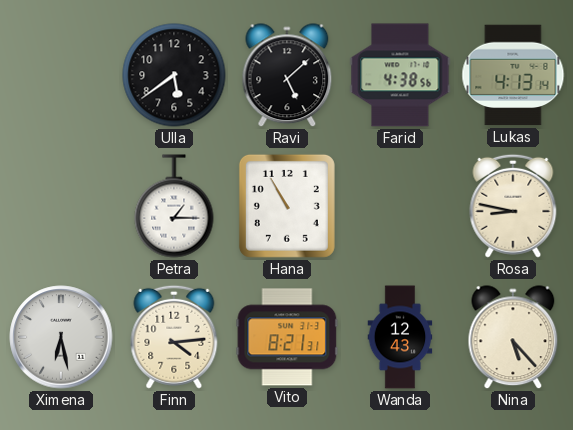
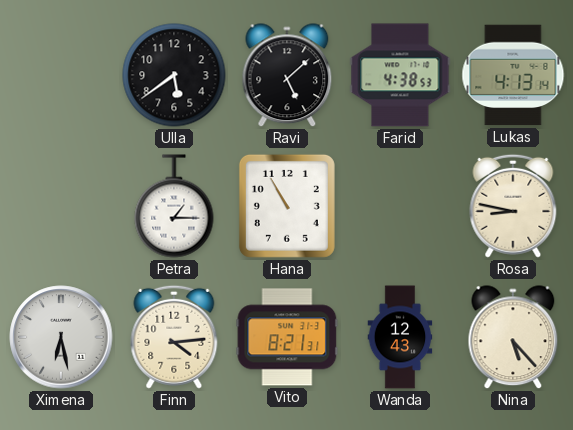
Farid: 4:38:56 -> 4:38:53
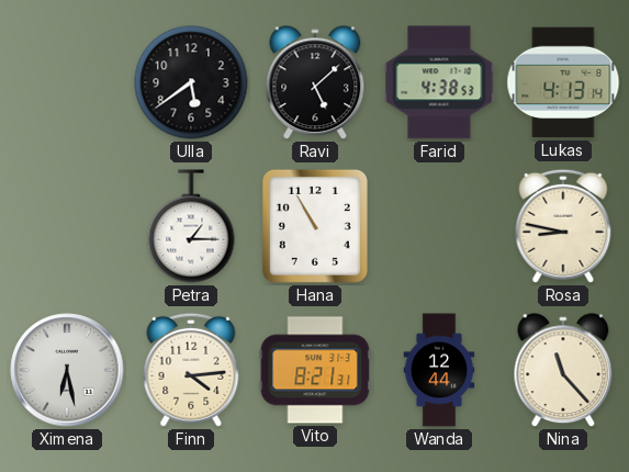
Wanda: 12:43 -> 12:44
Nina: 5:23 -> 11:23
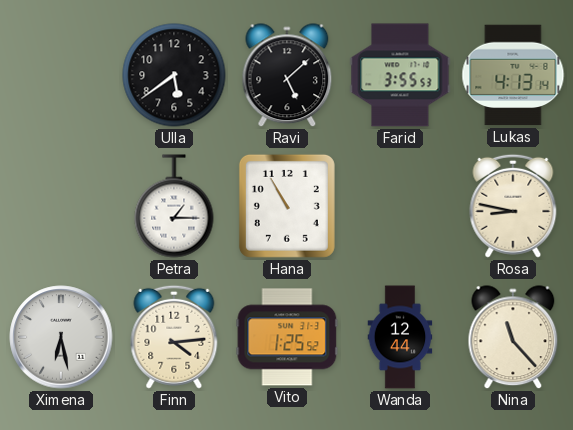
Farid: 4:38 -> 3:55
Vito: 8:21 -> 1:25
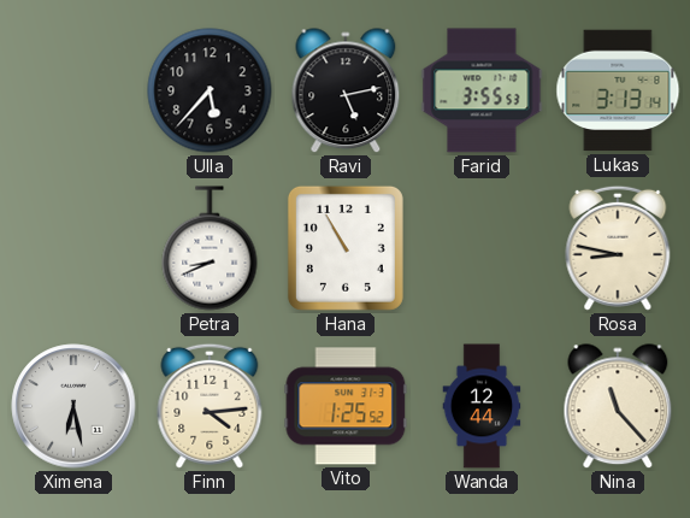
Ulla: 5:39 -> 5:37
Ravi: 5:08 -> 5:13
Lukas: 4:13 -> 3:13
Petra: 1:15 -> 8:41
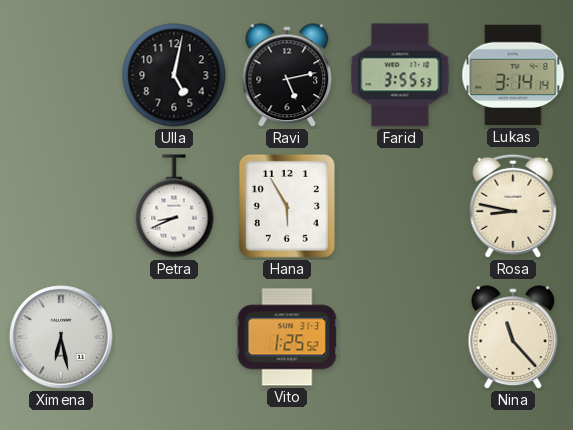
Ulla: 5:37 -> 5:02
Lukas: 3:13 -> 3:14
Hana: 10:55 -> 5:55
Finn: 4:14 -> none
Wanda: 12:44 -> none
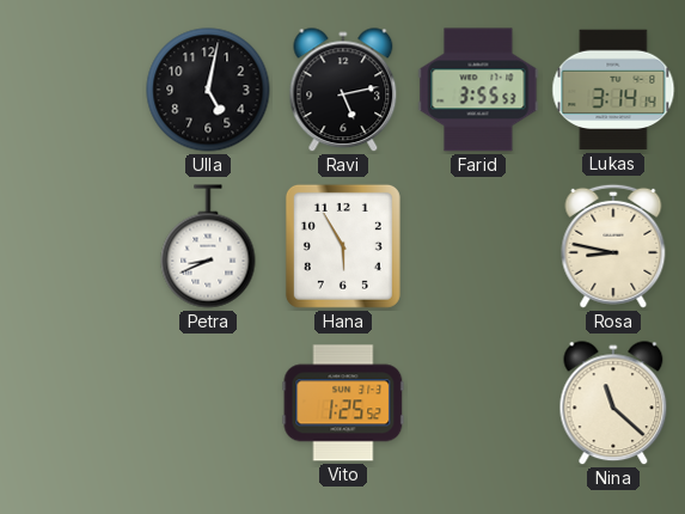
Ximena: 6:28 -> none
Nina: 11:23 -> 11:22
